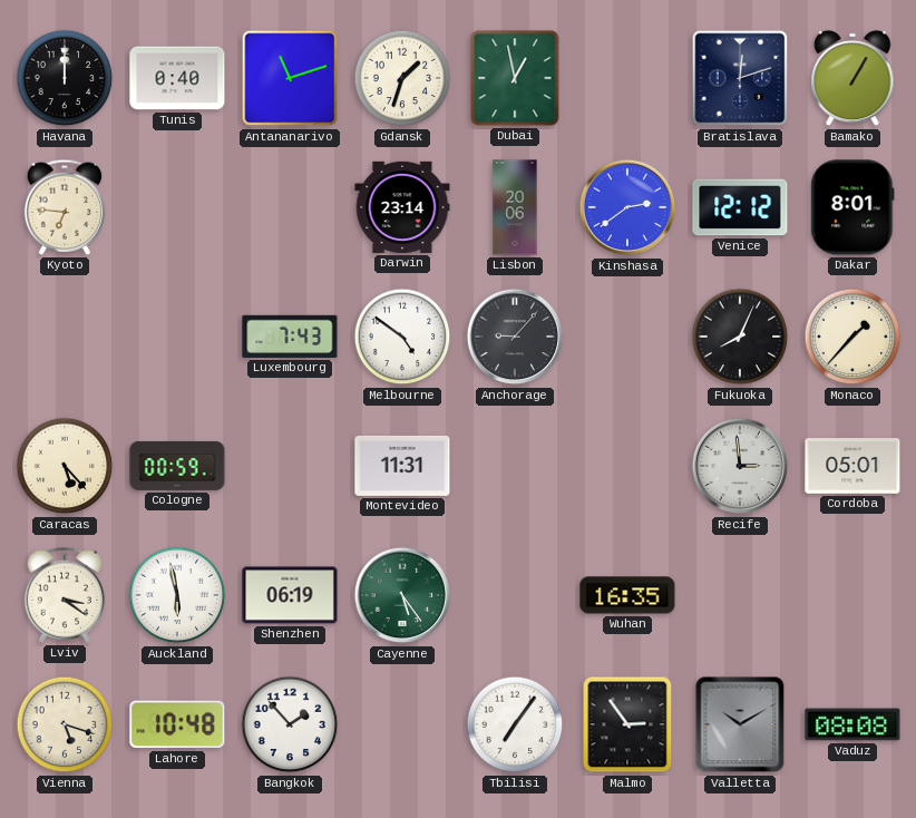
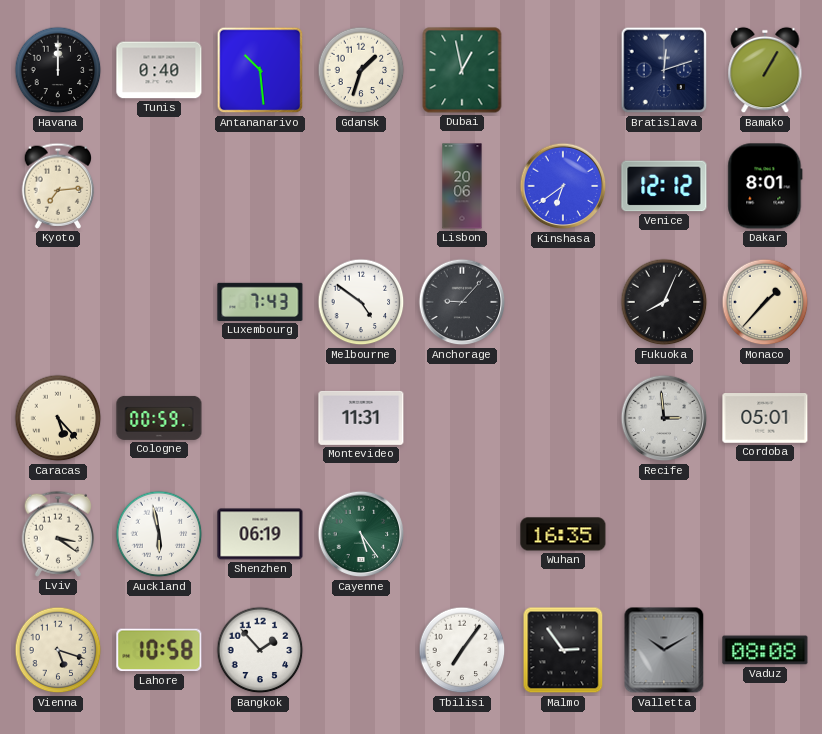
Antananarivo: 11:12 -> 10:29
Kyoto: 6:46 -> 7:14
Darwin: 23:14 -> none
Kinshasa: 2:39 -> 6:39
Lahore: 10:48 -> 10:58
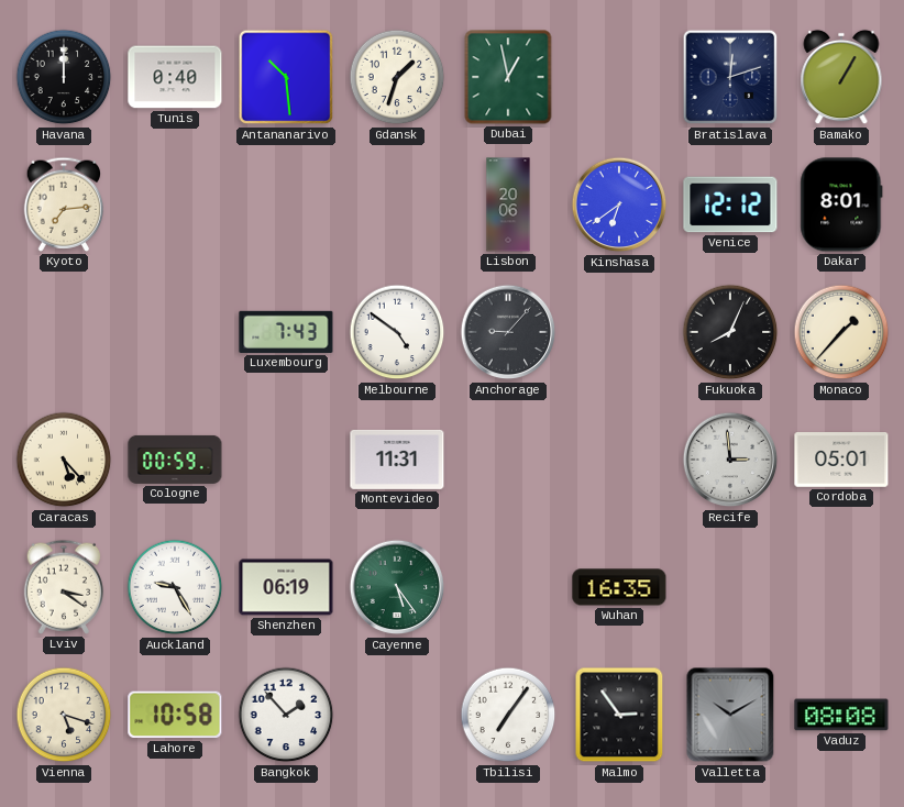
Auckland: 5:58 -> 9:25
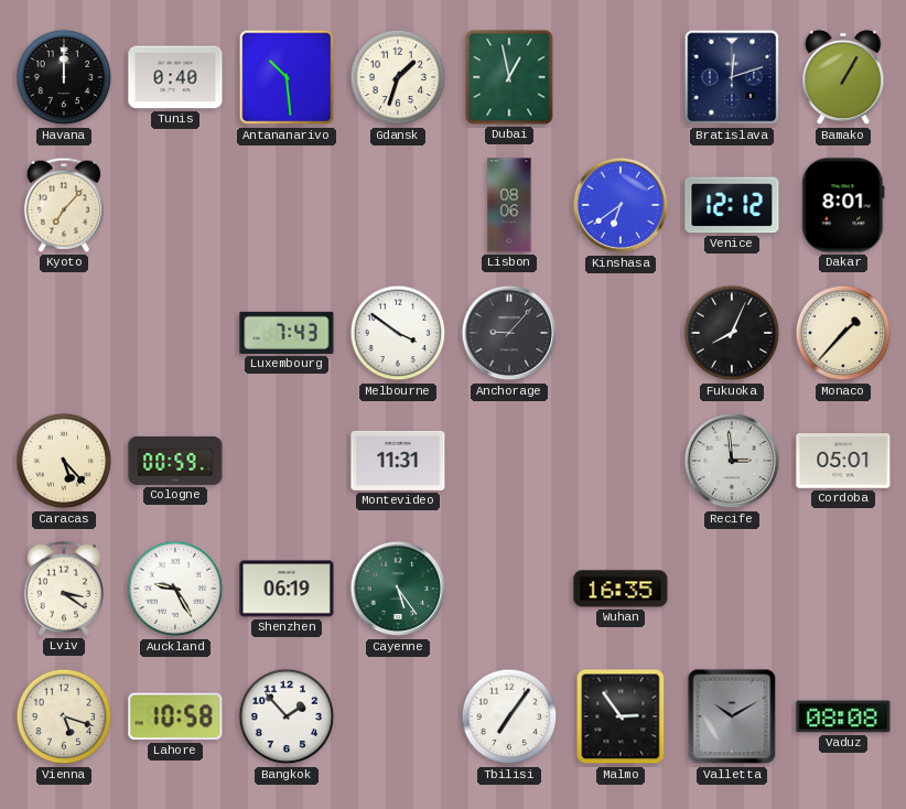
Kyoto: 7:14 -> 7:07
Lisbon: 20:06 -> 08:06
Melbourne: 4:51 -> 3:51
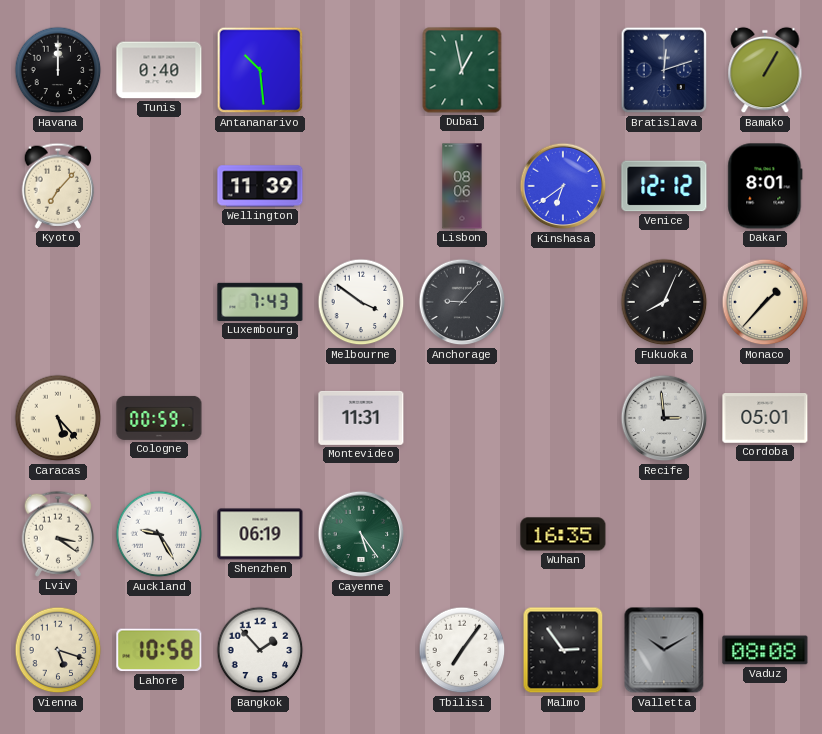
Gdansk: 1:33 -> none
Wellington: none -> 11:39
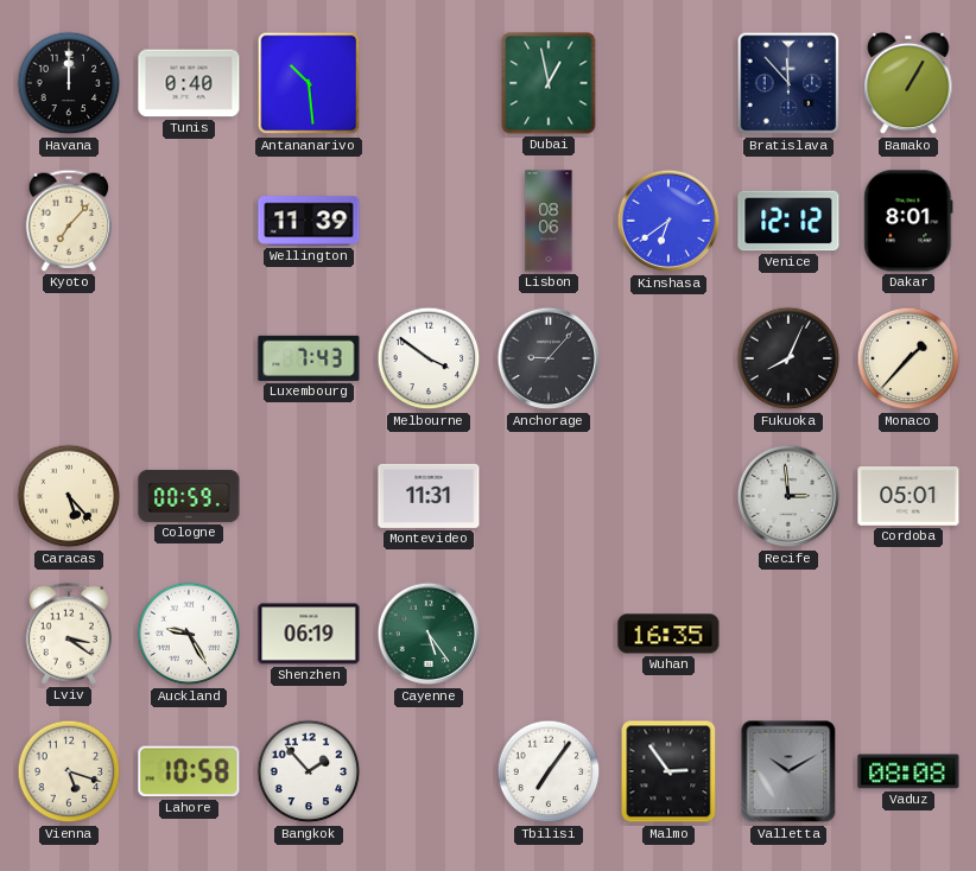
Bratislava: 12:12 -> 11:53
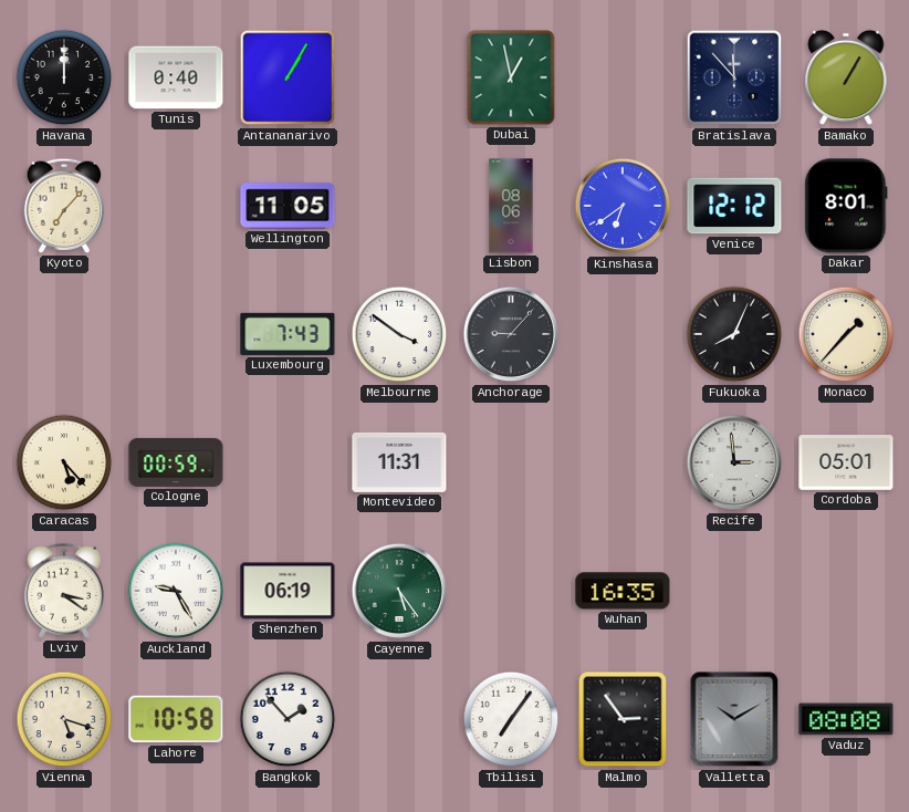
Antananarivo: 10:29 -> 1:05
Wellington: 11:39 -> 11:05
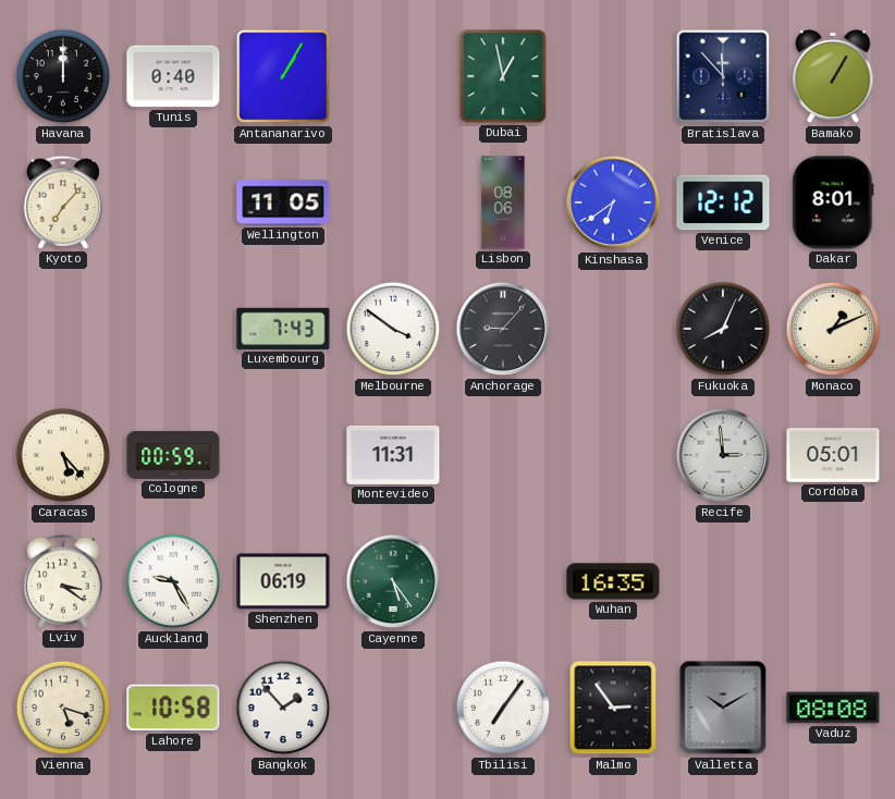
Monaco: 1:37 -> 1:11
